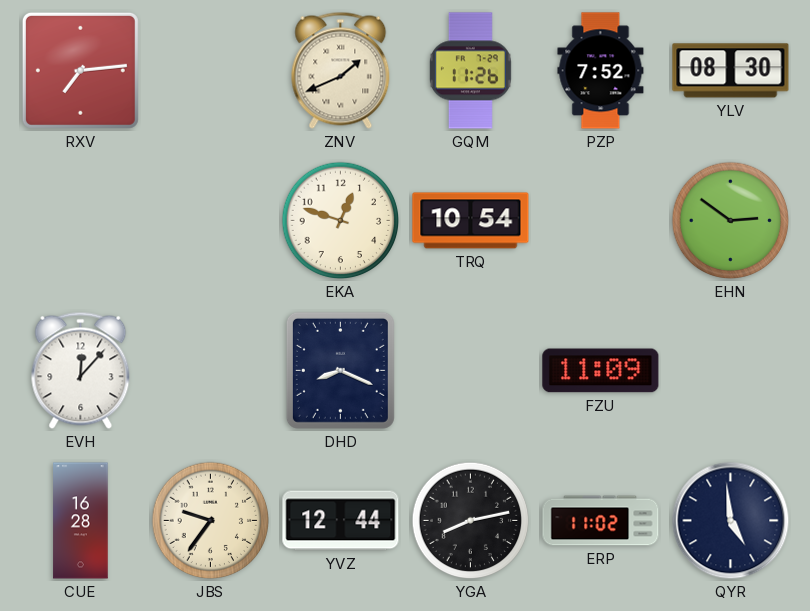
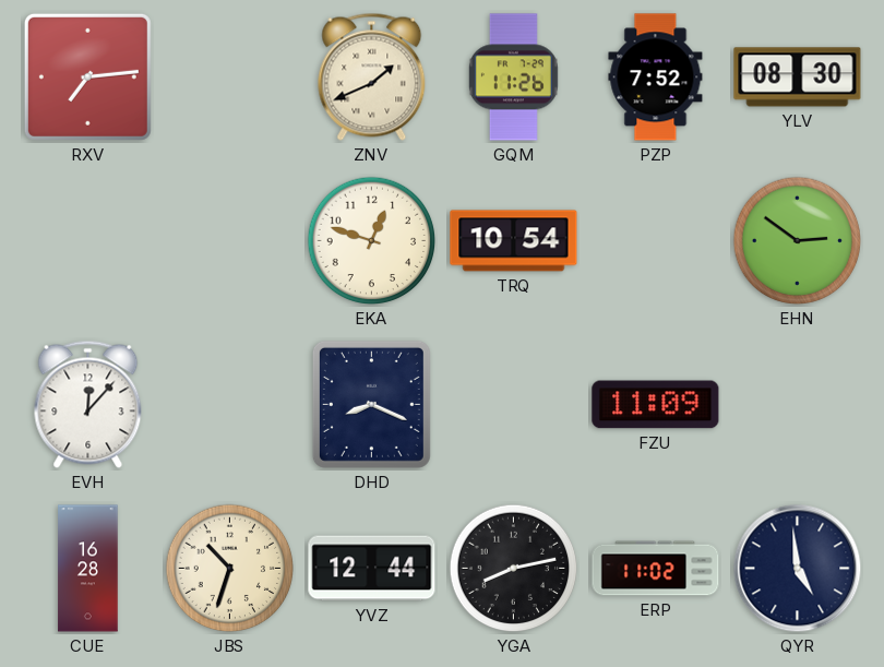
JBS: 9:36 -> 10:33
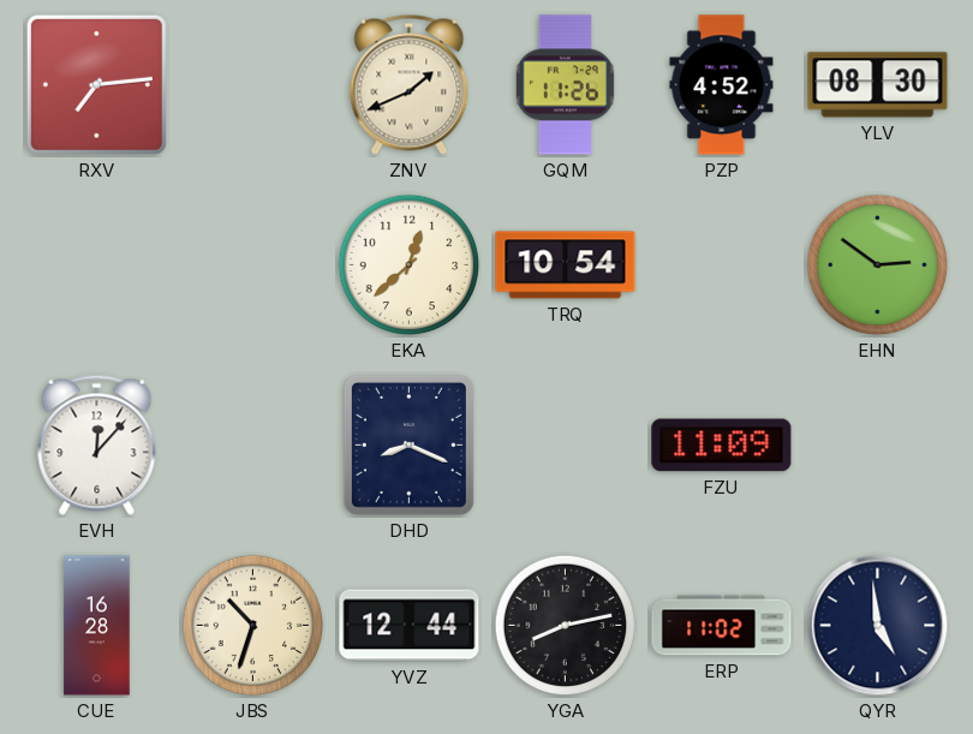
PZP: 7:52 -> 4:52
EKA: 12:48 -> 12:38
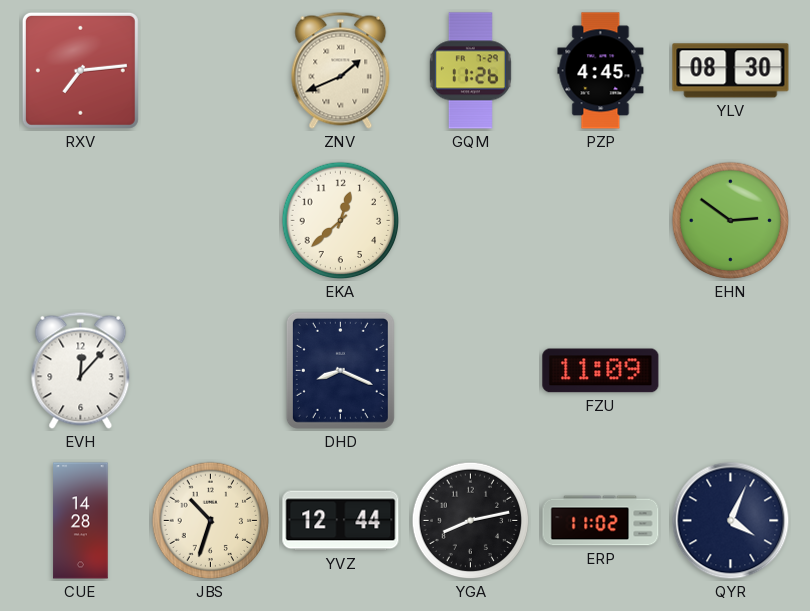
PZP: 4:52 -> 4:45
TRQ: 10:54 -> none
CUE: 16:28 -> 14:28
QYR: 4:59 -> 4:04
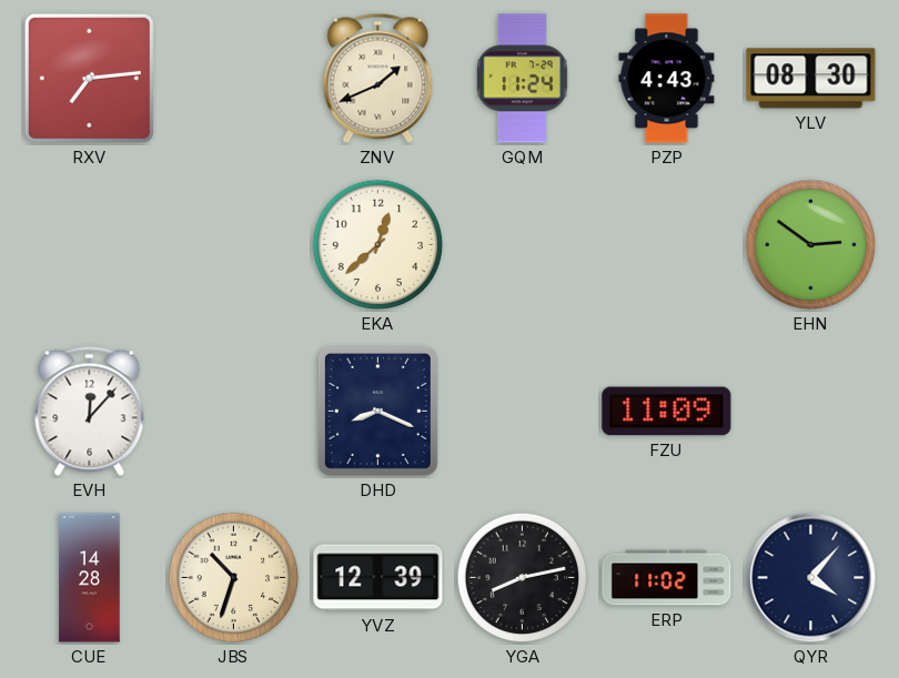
GQM: 11:26 -> 11:24
PZP: 4:45 -> 4:43
YVZ: 12:44 -> 12:39
QYR: 4:04 -> 4:07
